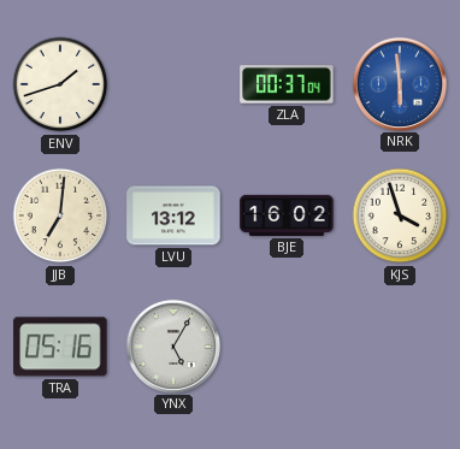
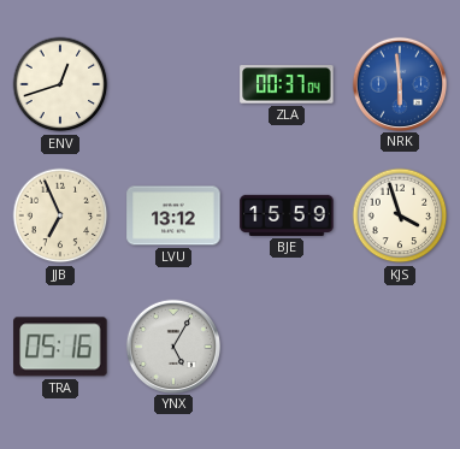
ENV: 1:42 -> 12:42
JJB: 7:01 -> 6:56
BJE: 16:02 -> 15:59
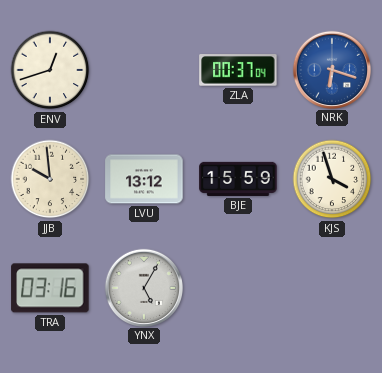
NRK: 5:59 -> 6:18
JJB: 6:56 -> 9:59
TRA: 05:16 -> 03:16
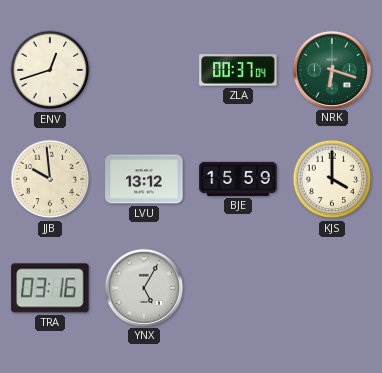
NRK dial: blue -> green
KJS: 3:57 -> 4:00
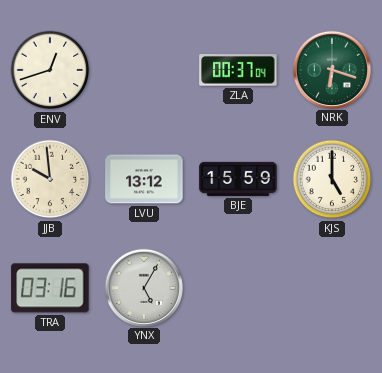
KJS: 4:00 -> 5:00
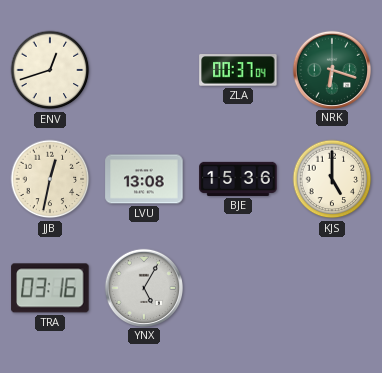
JJB: 9:59 -> 12:32
LVU: 13:12 -> 13:08
BJE: 15:59 -> 15:36
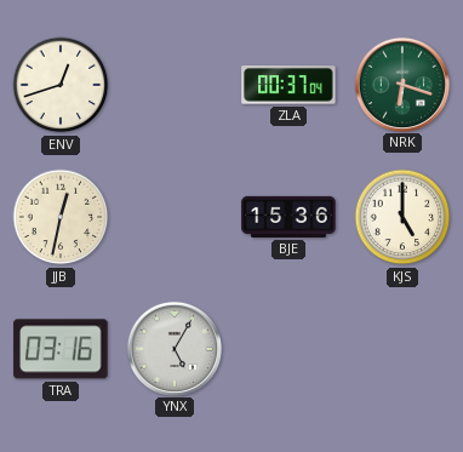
LVU: 13:08 -> none
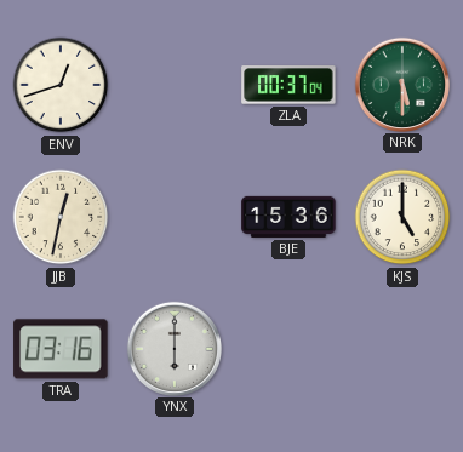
NRK: 6:18 -> 5:30
YNX: 5:05 -> 6:00
